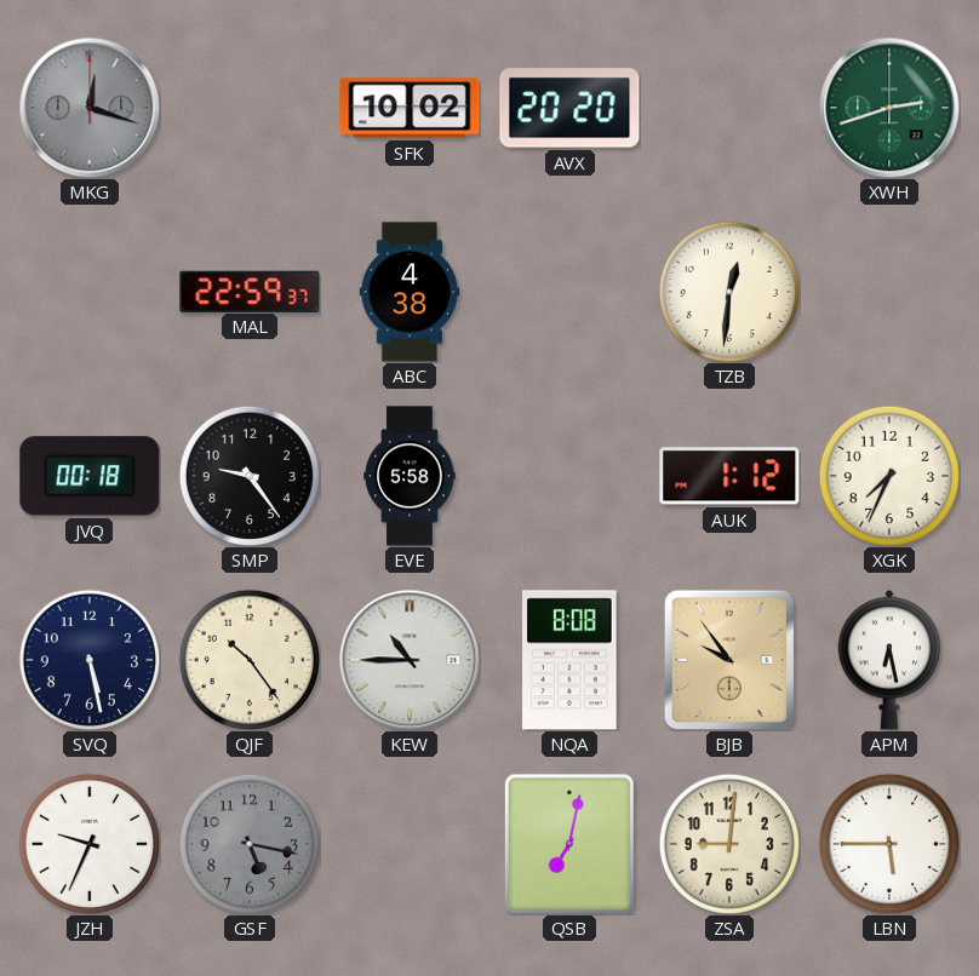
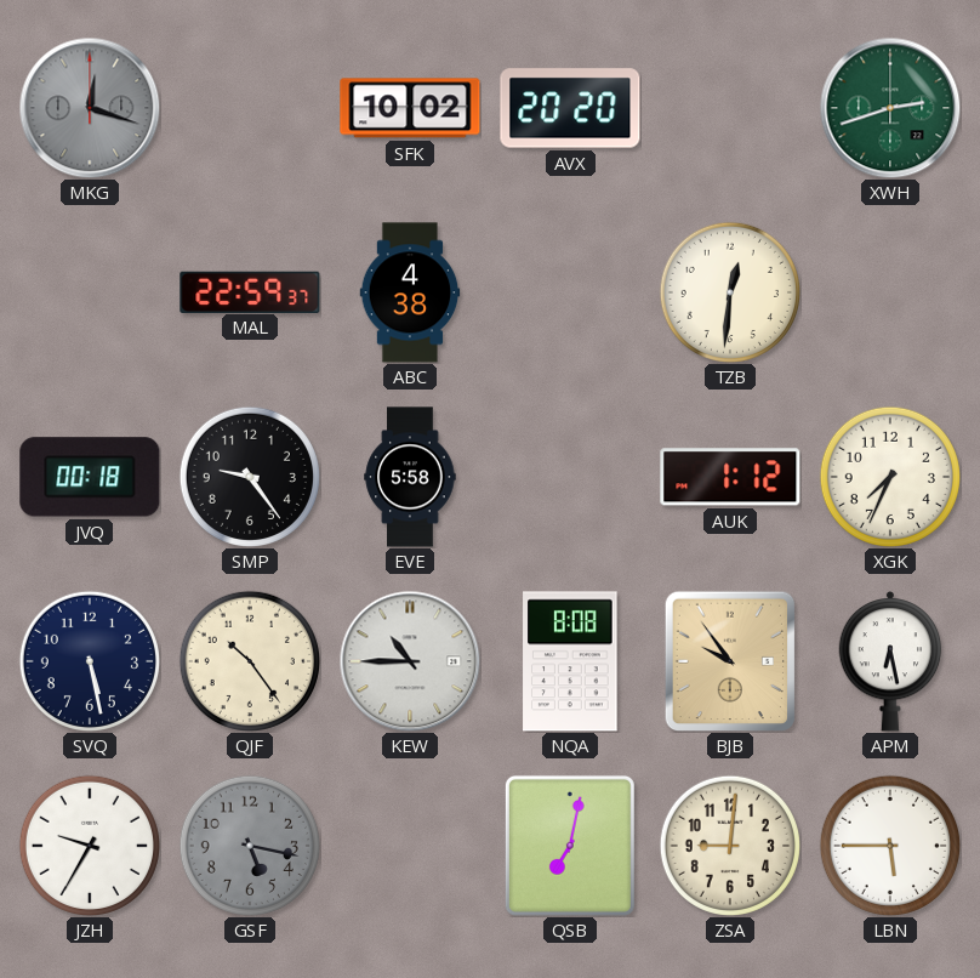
JZH: 9:34 -> 9:35
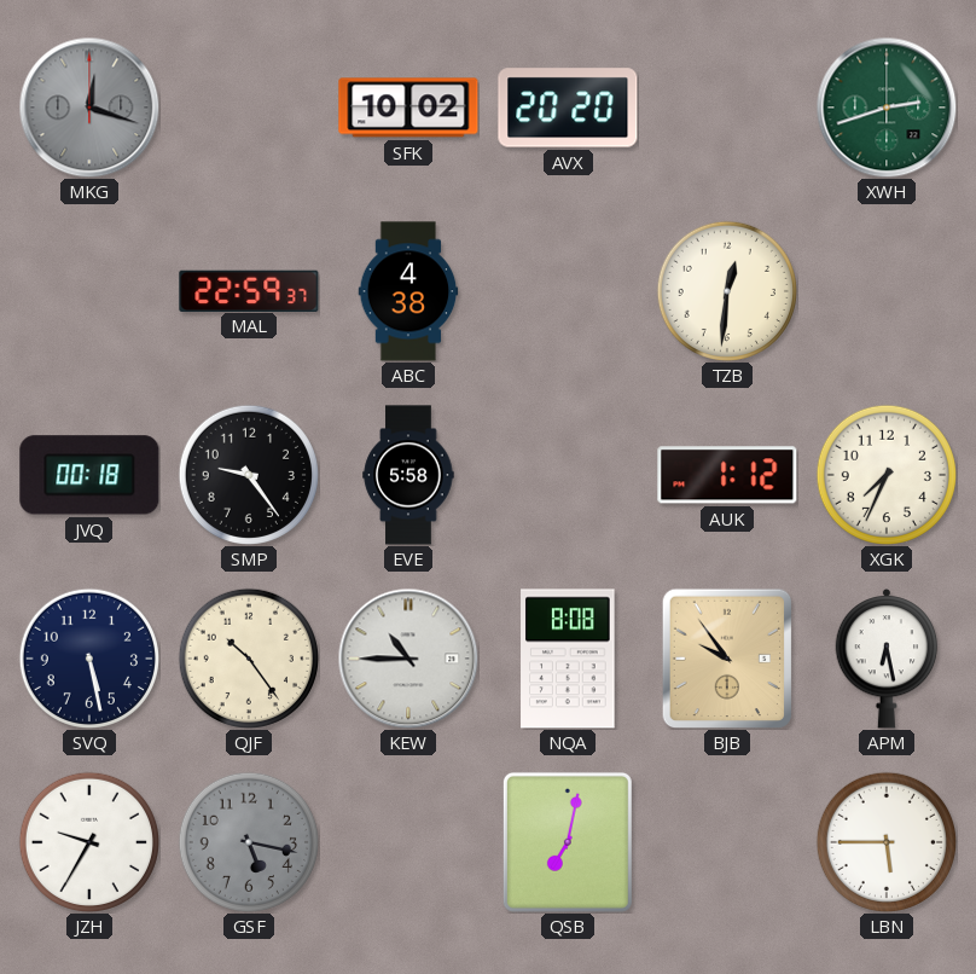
ZSA: 9:01 -> none
